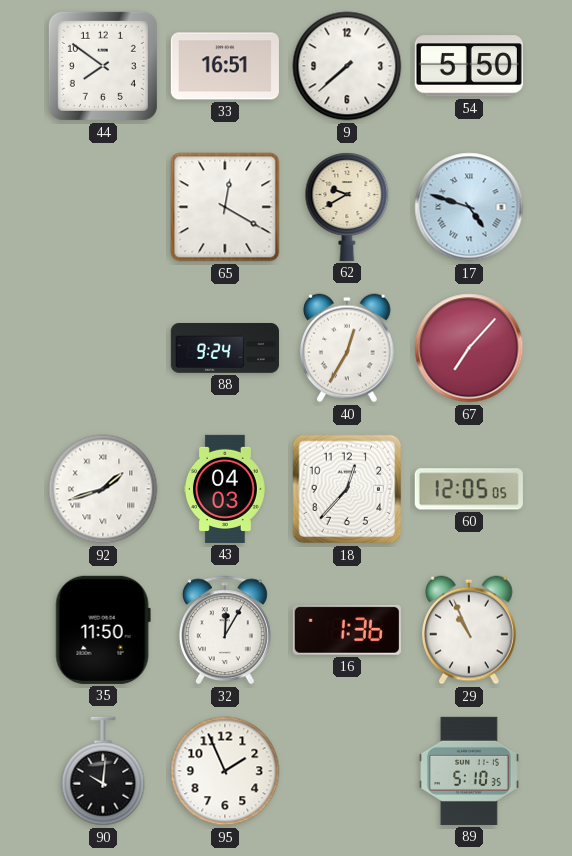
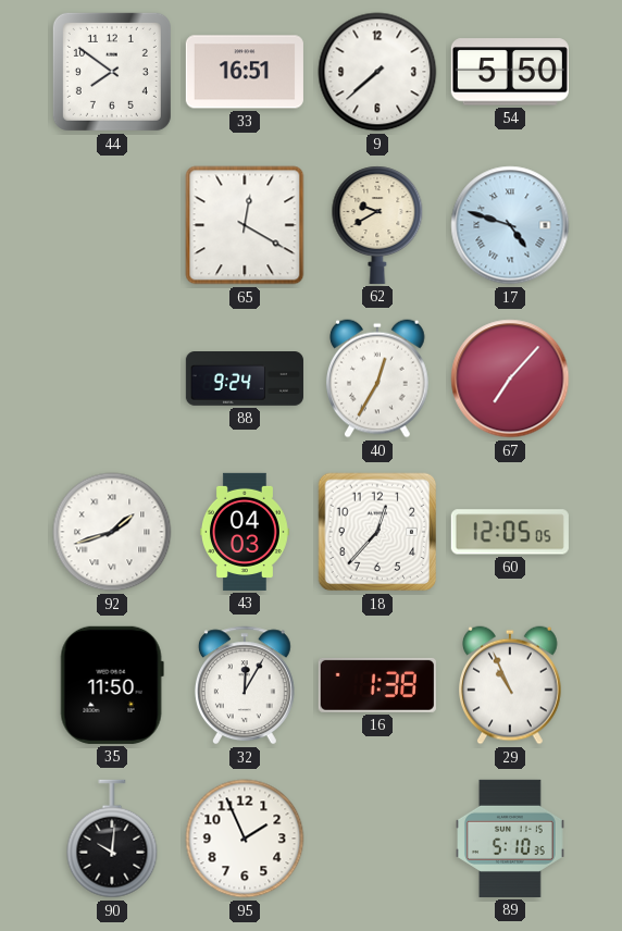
16: 1:36 -> 1:38
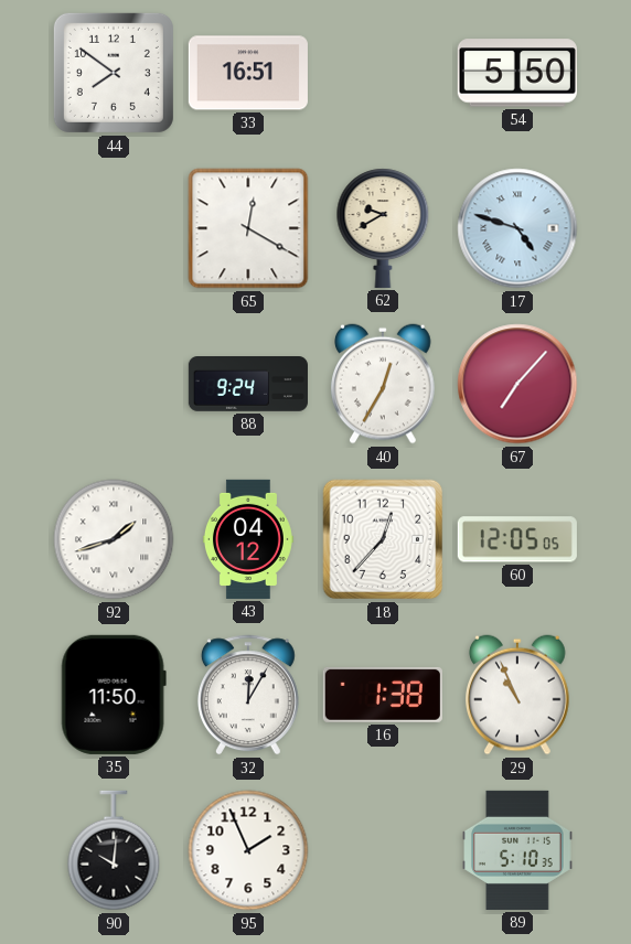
9: 7:38 -> none
43: 04:03 -> 04:12
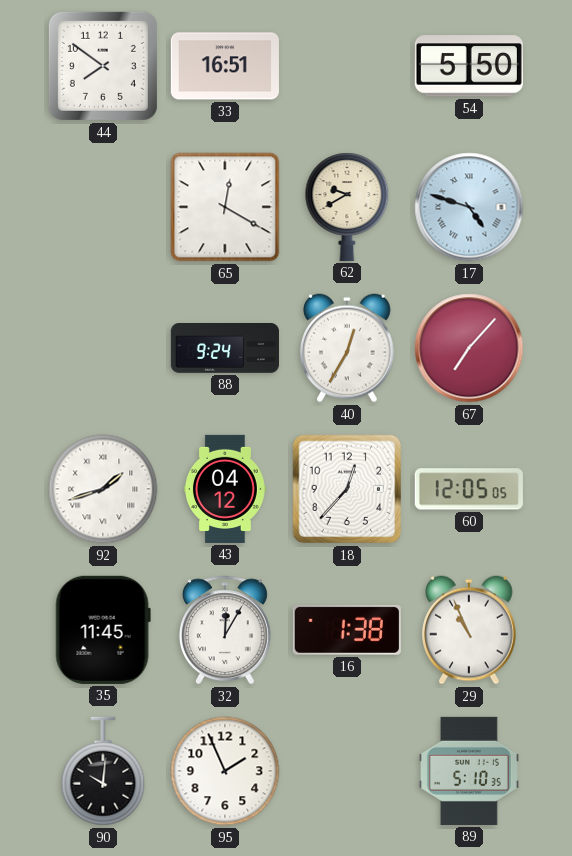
35: 11:50 -> 11:45
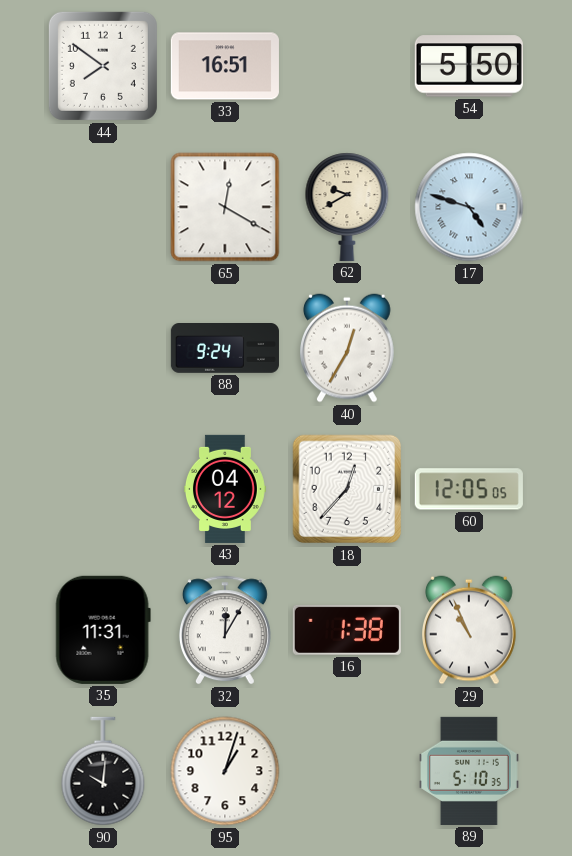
67: 7:07 -> none
92: 1:42 -> none
35: 11:45 -> 11:31
95: 1:56 -> 1:03
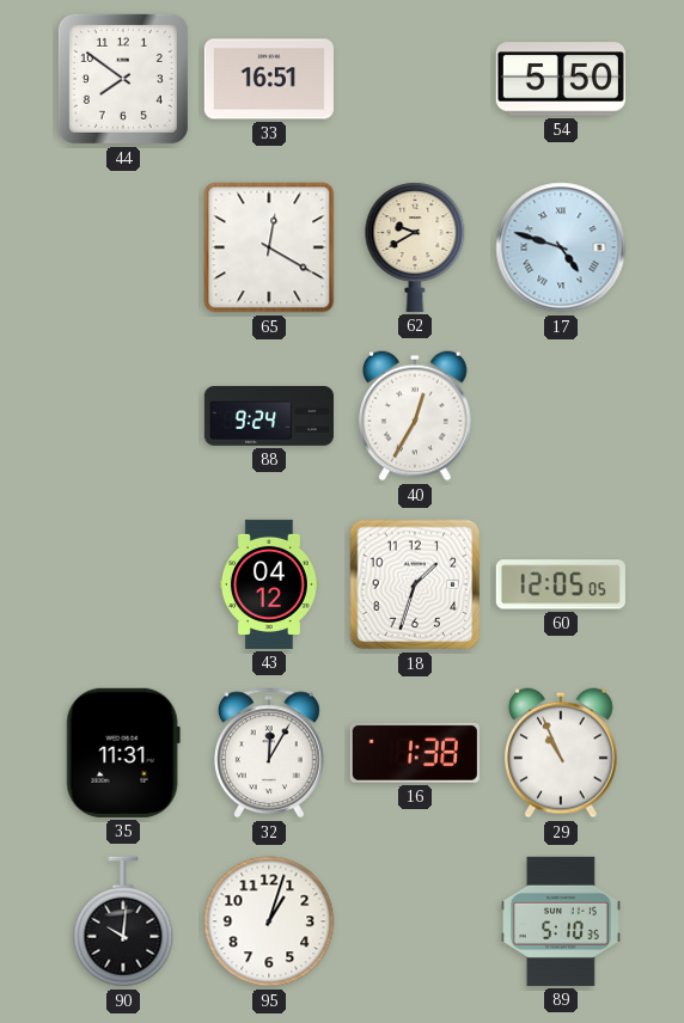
18: 12:37 -> 1:33
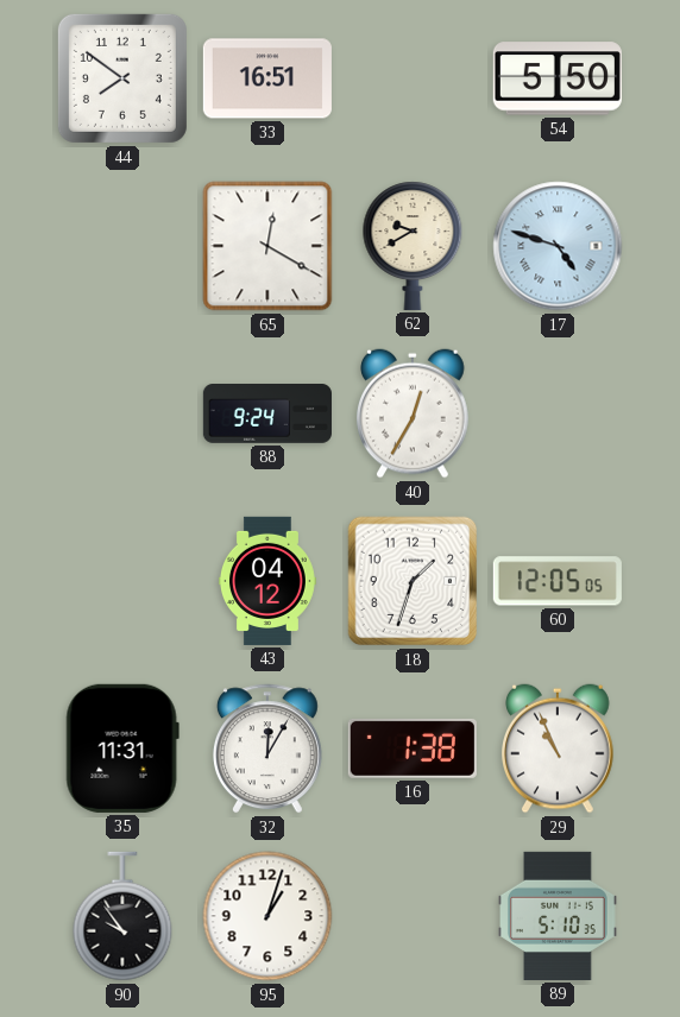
90: 10:01 -> 9:54
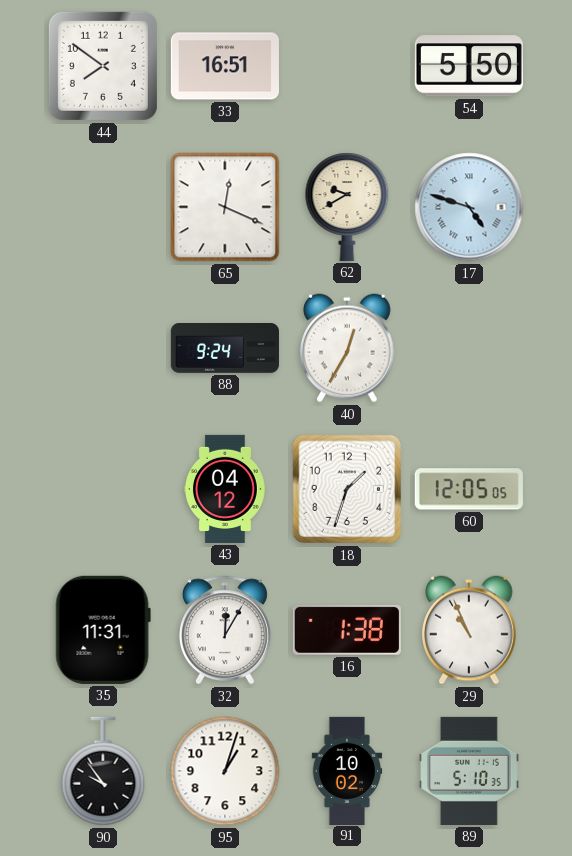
65: 12:20 -> 12:19
91: none -> 10:02
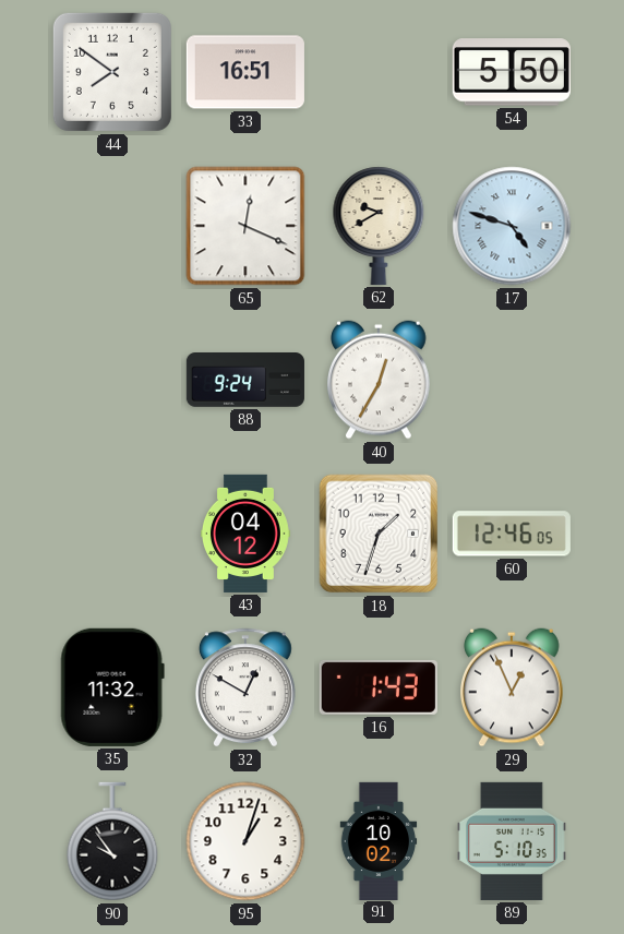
60: 12:05 -> 12:46
35: 11:31 -> 11:32
32: 12:05 -> 12:50
16: 1:38 -> 1:43
29: 10:56 -> 12:56
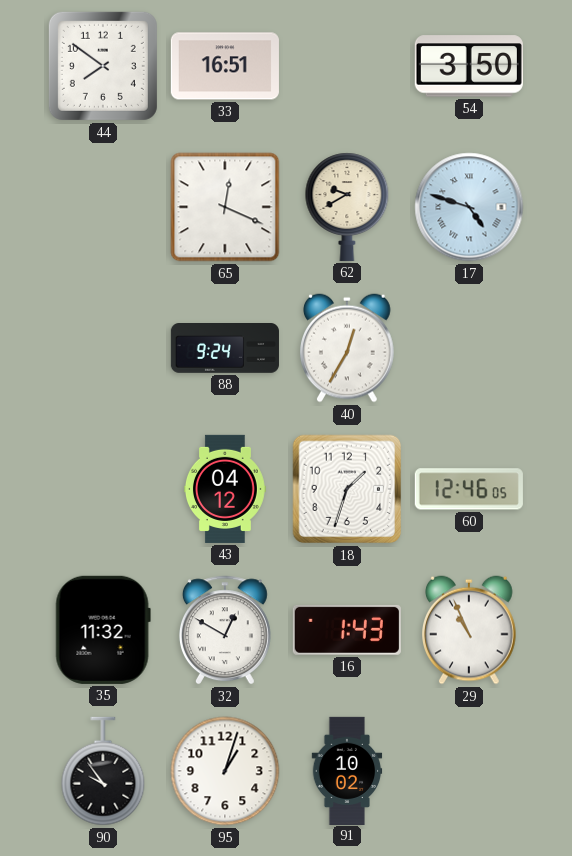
54: 5:50 -> 3:50
29: 12:56 -> 10:56
89: 5:10 -> none
